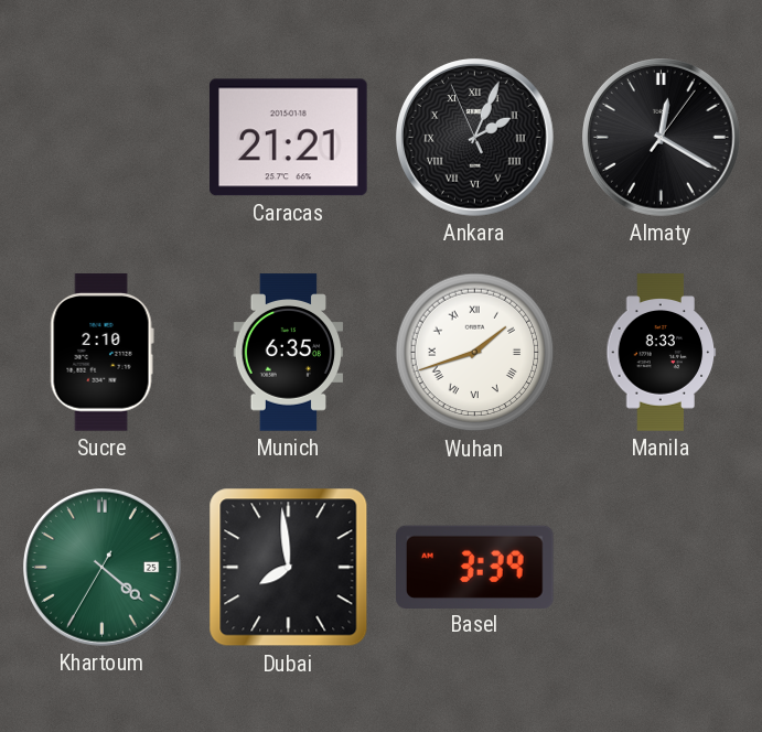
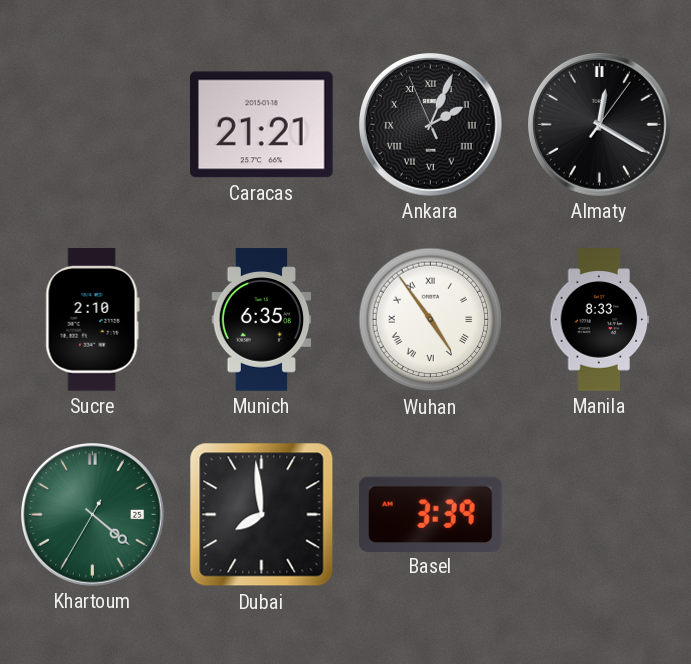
Wuhan: 1:42 -> 4:54
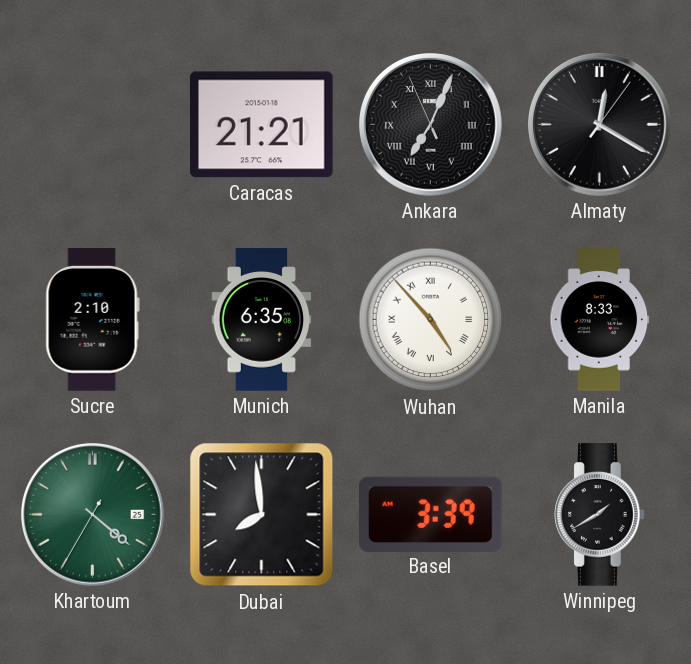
Ankara: 2:03 -> 7:03
Wuhan: 4:54 -> 4:53
Winnipeg: none -> 1:40
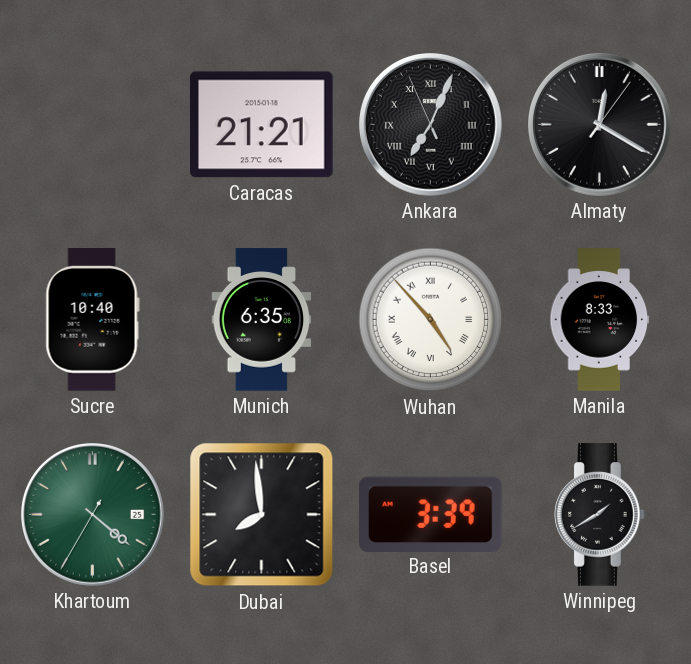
Sucre: 2:10 -> 10:40
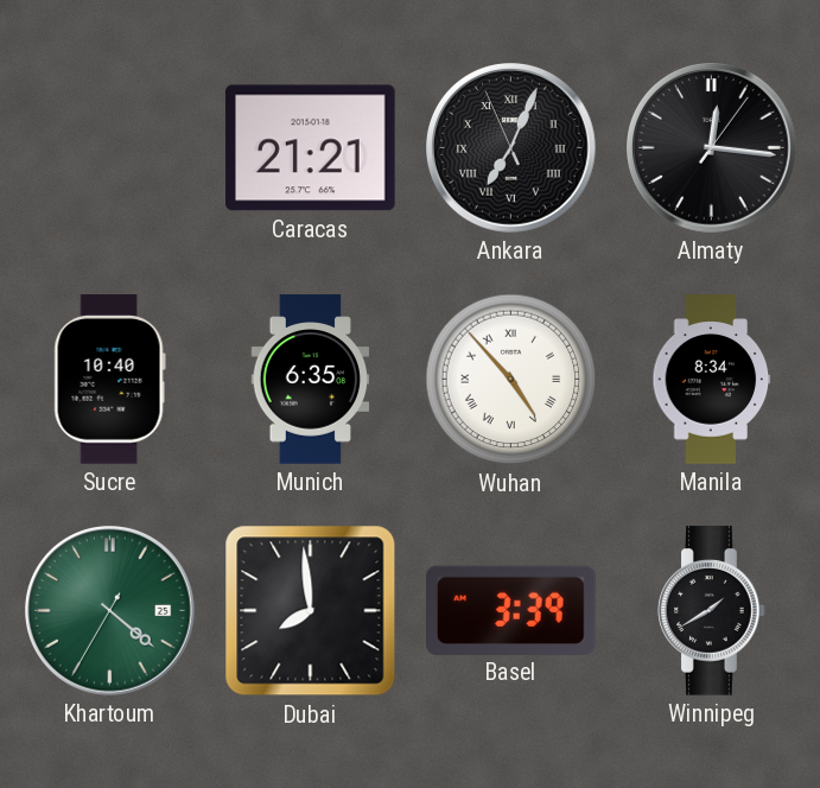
Almaty: 12:20 -> 12:16
Manila: 8:33 -> 8:34
